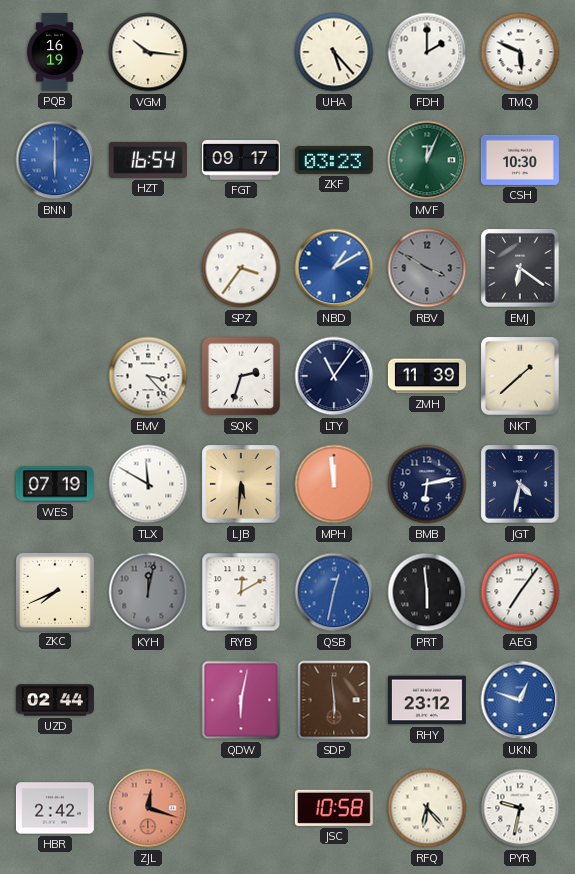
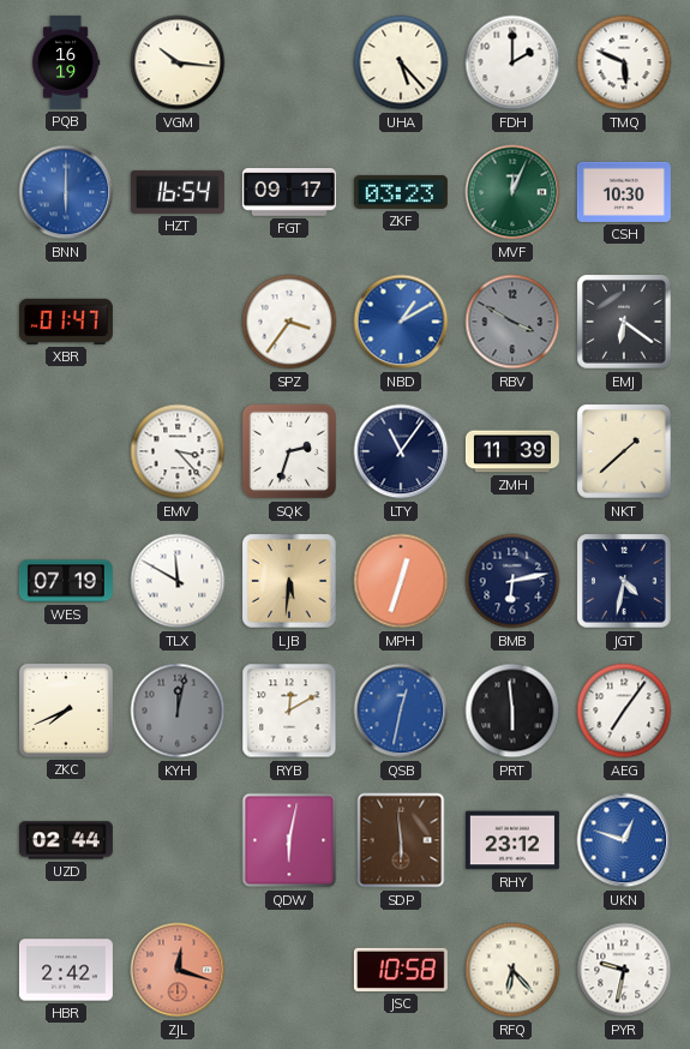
XBR: none -> 01:47
MPH: 11:59 -> 12:33
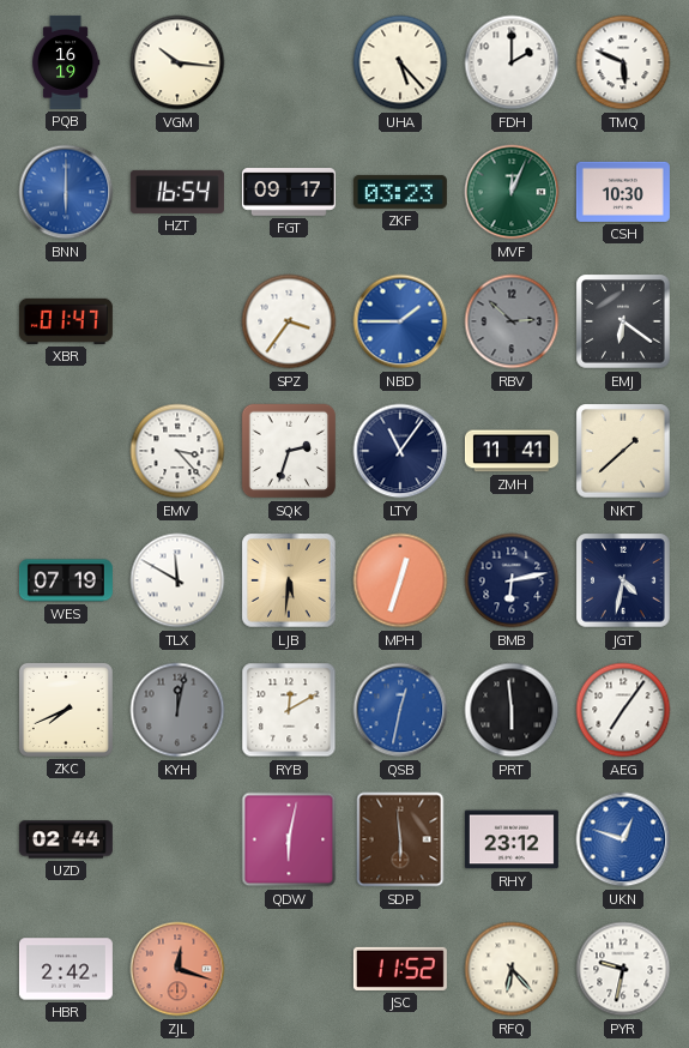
NBD: 1:10 -> 1:45
RBV: 3:50 -> 2:52
ZMH: 11:39 -> 11:41
JSC: 10:58 -> 11:52
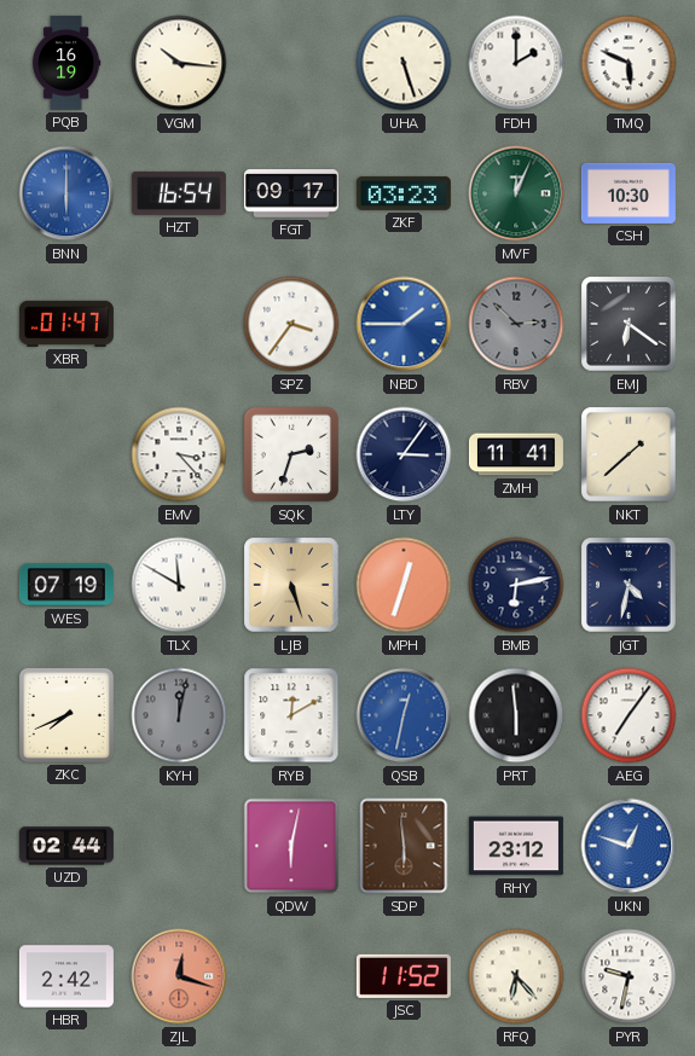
UHA: 5:23 -> 5:27
LTY: 11:06 -> 3:06
LJB: 5:31 -> 5:27
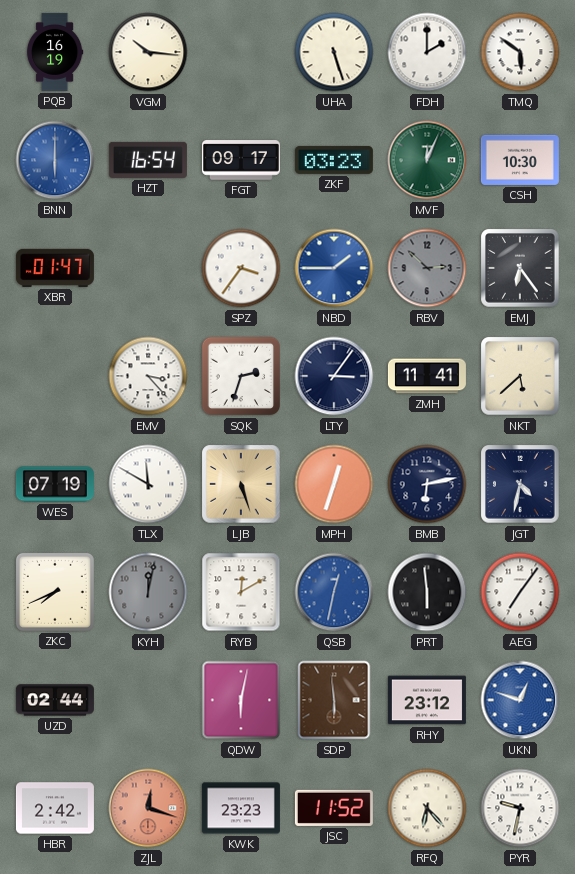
TMQ: 5:49 -> 5:51
EMJ: 6:21 -> 6:24
NKT: 1:38 -> 5:38
KWK: none -> 23:23
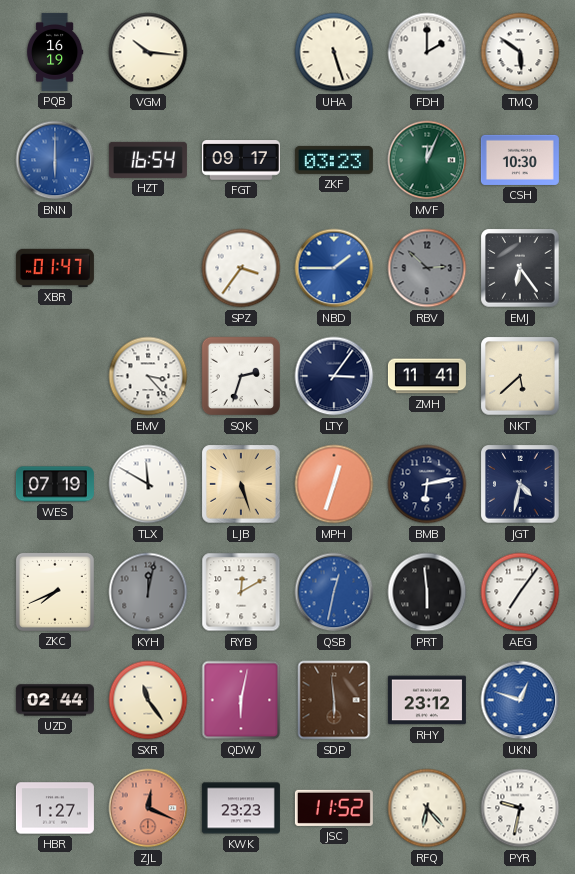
SXR: none -> 11:24
HBR: 2:42 -> 1:27
ZJL: 12:18 -> 12:19
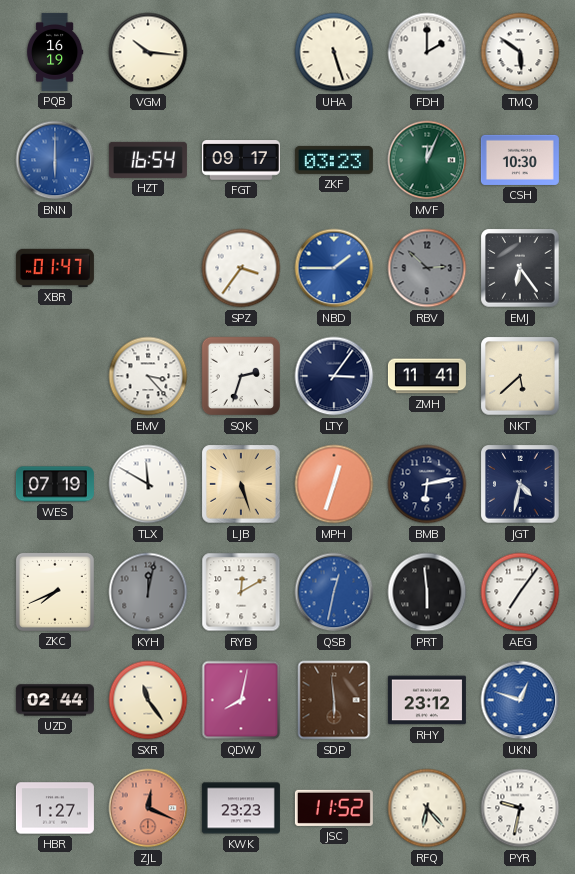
QDW: 6:02 -> 8:02
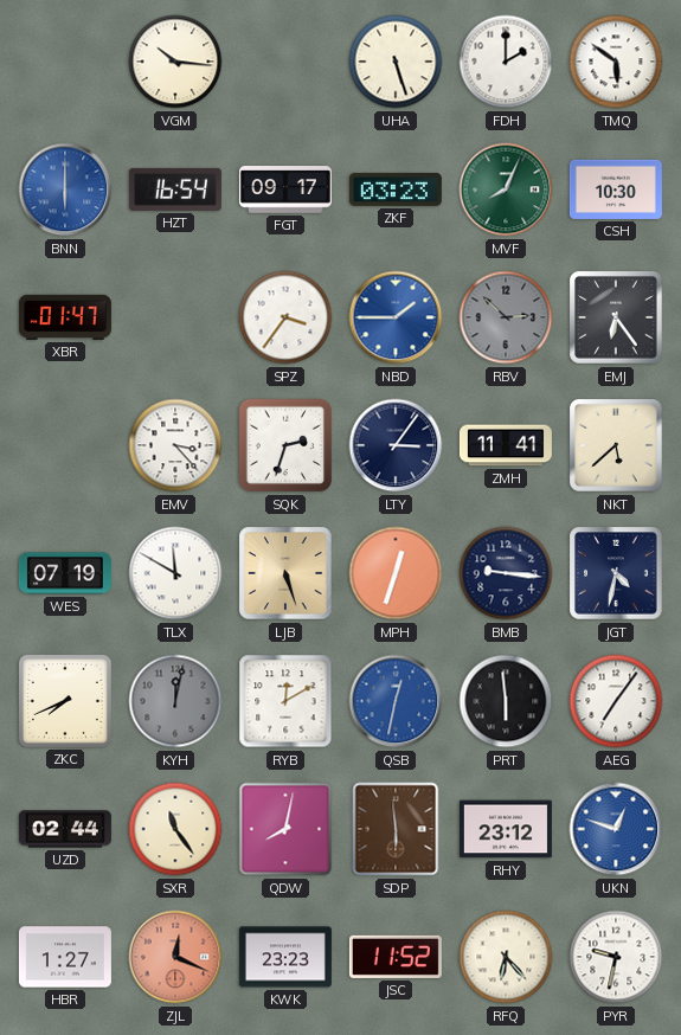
PQB: 16:19 -> none
MVF: 12:04 -> 8:04
BMB: 6:13 -> 9:16
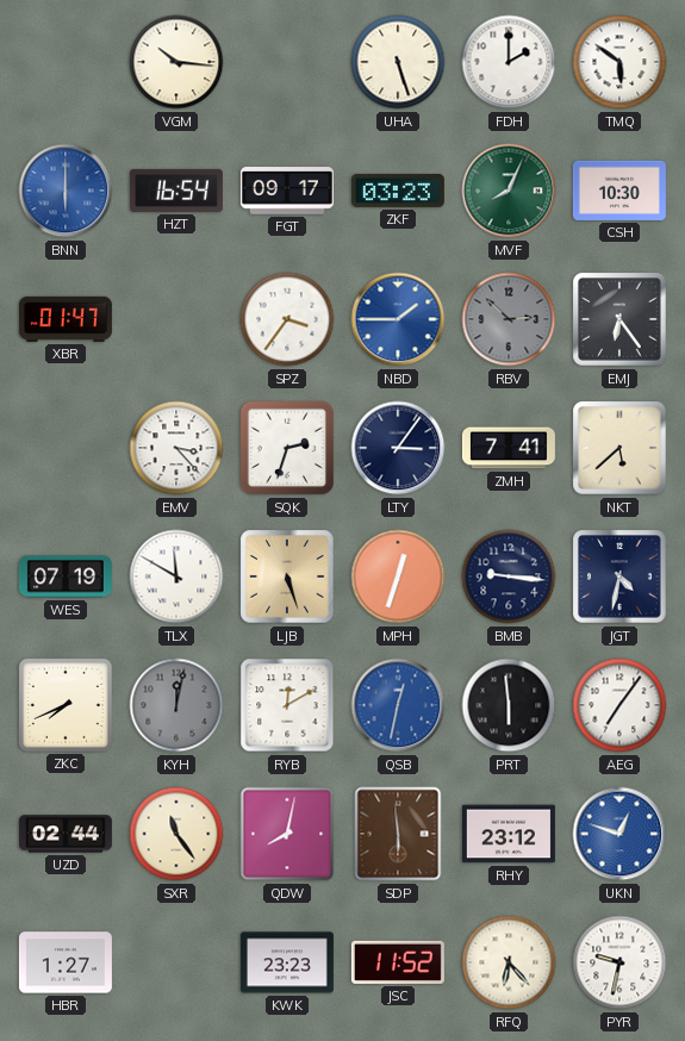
ZMH: 11:41 -> 7:41
ZJL: 12:19 -> none
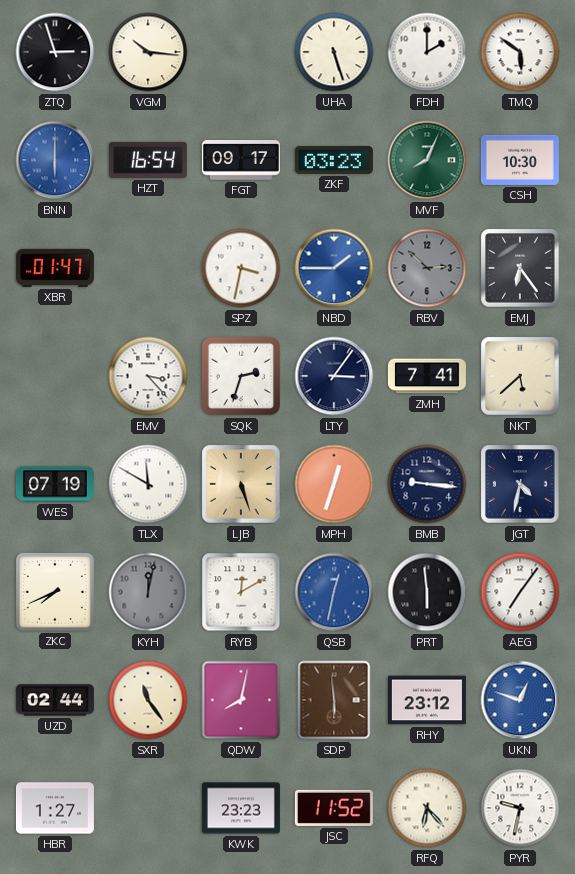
ZTQ: none -> 2:57
SPZ: 3:36 -> 3:32
